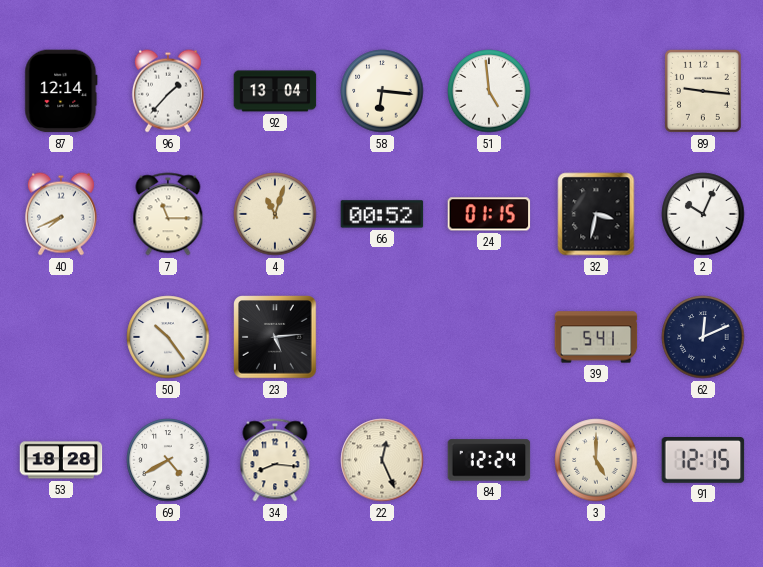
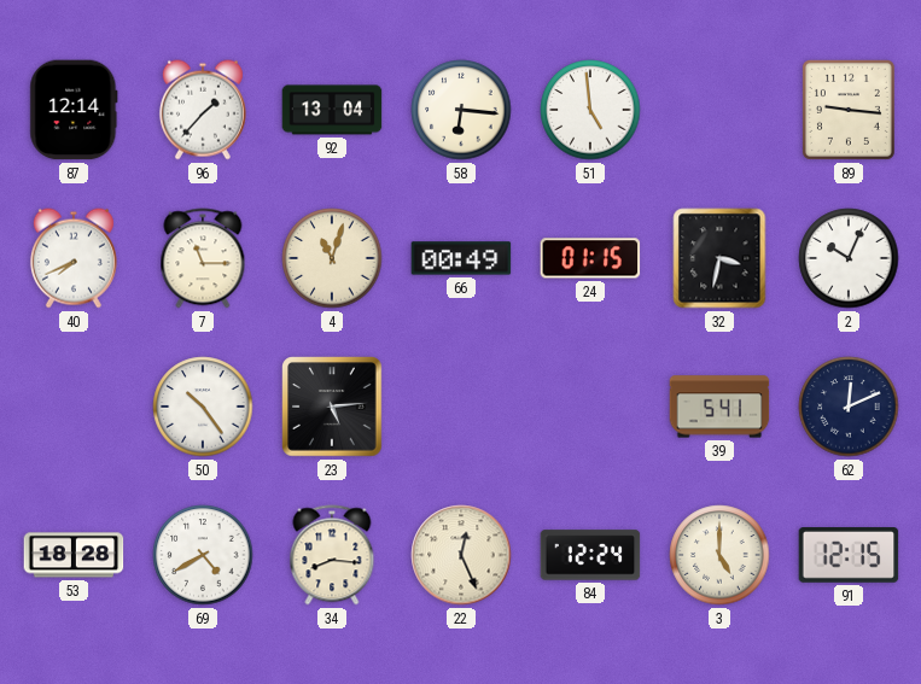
66: 00:52 -> 00:49
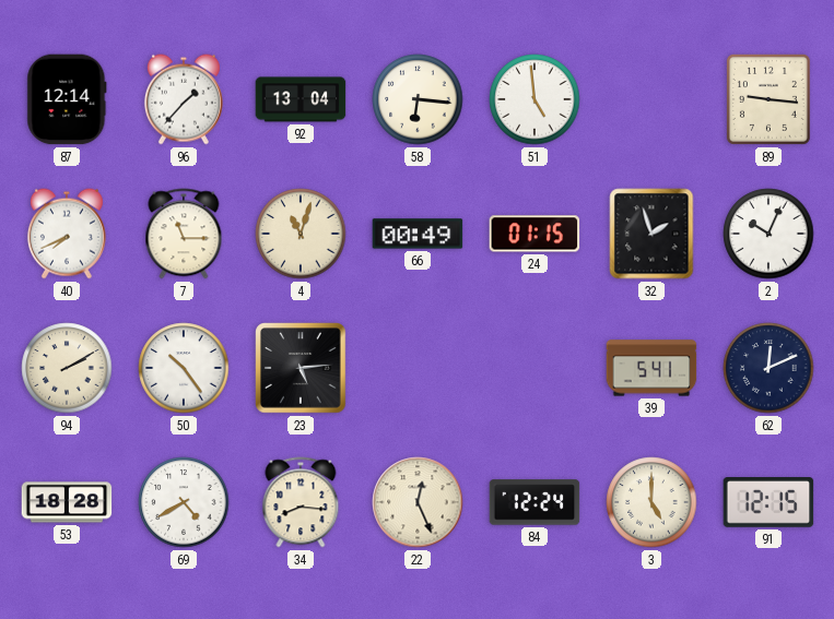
32: 3:32 -> 1:57
94: none -> 2:10
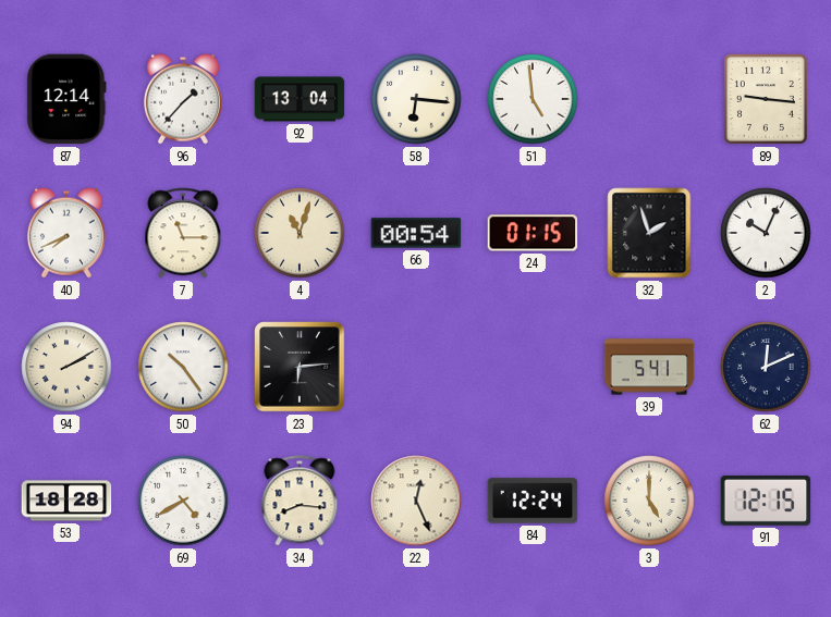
66: 00:49 -> 00:54
23: 5:14 -> 6:14
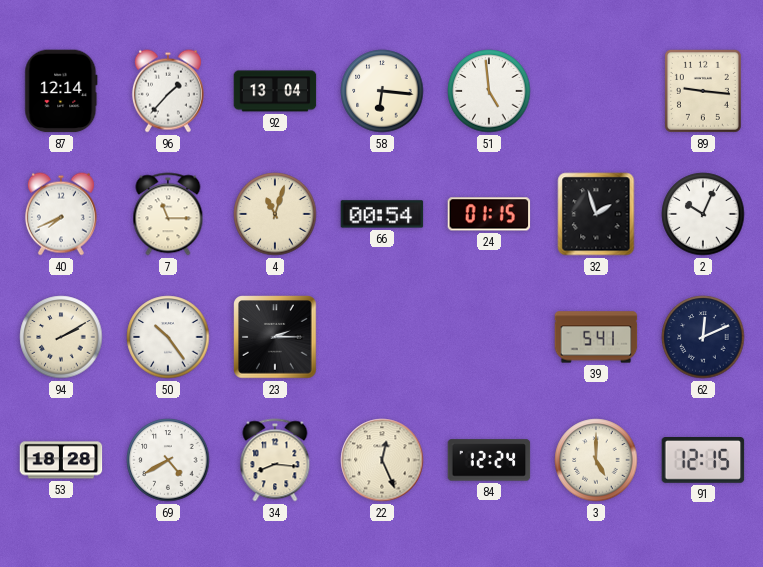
23: 6:14 -> 2:15
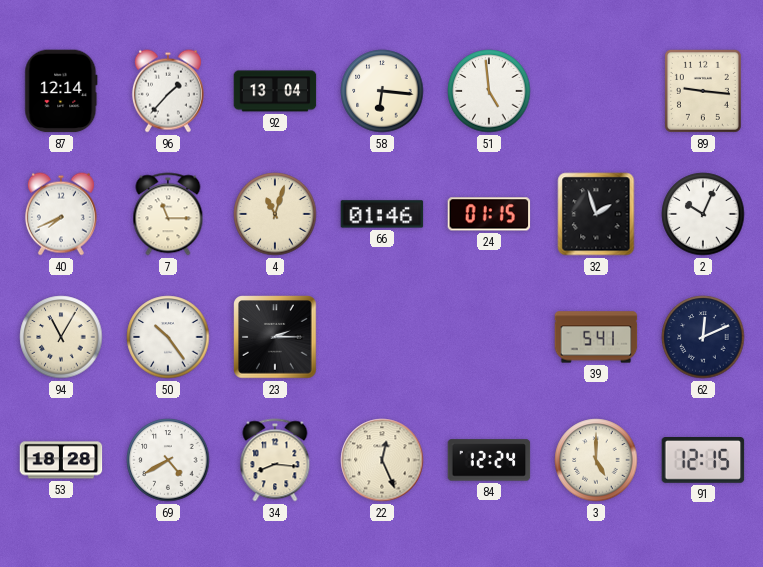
66: 00:54 -> 01:46
94: 2:10 -> 11:05
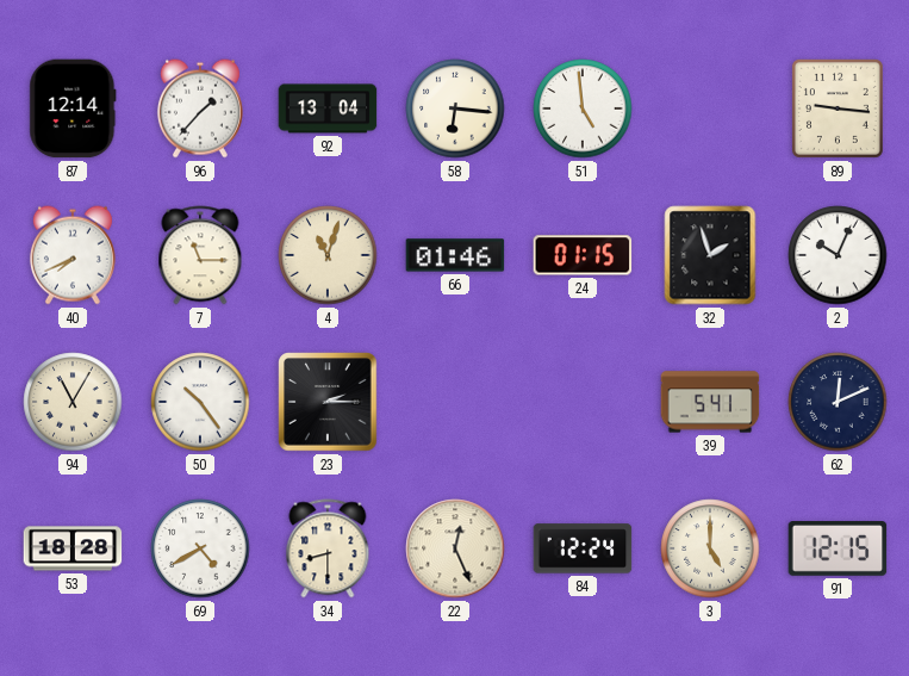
34: 8:16 -> 8:30
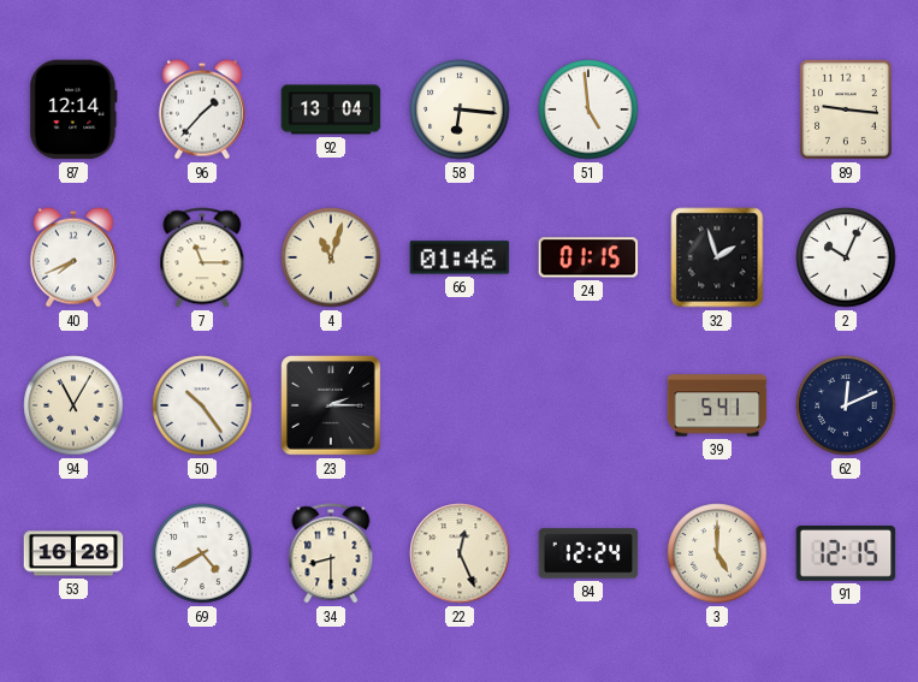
53: 18:28 -> 16:28
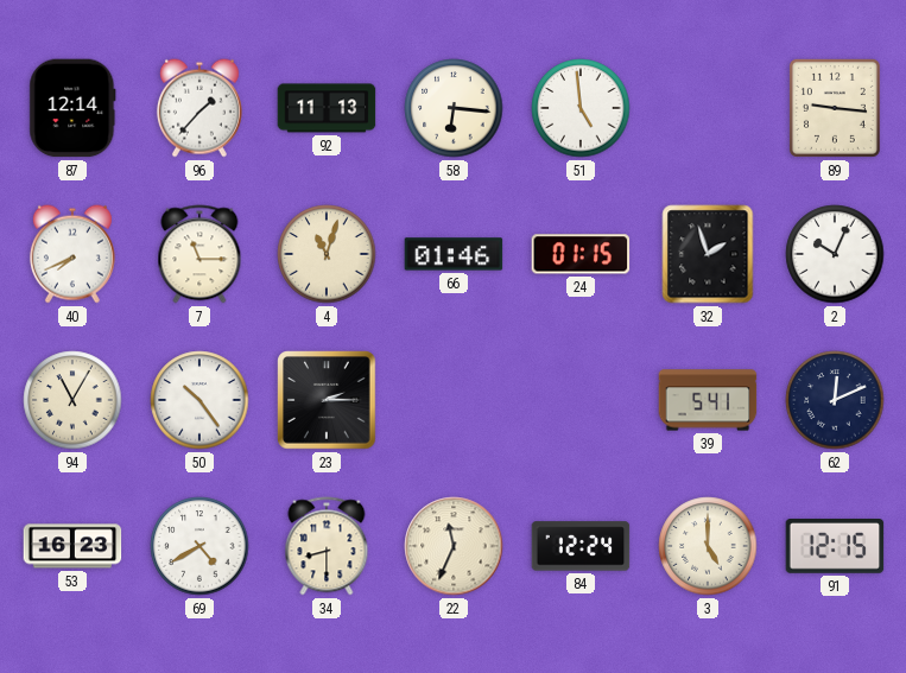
92: 13:04 -> 11:13
53: 16:28 -> 16:23
22: 12:26 -> 11:34
